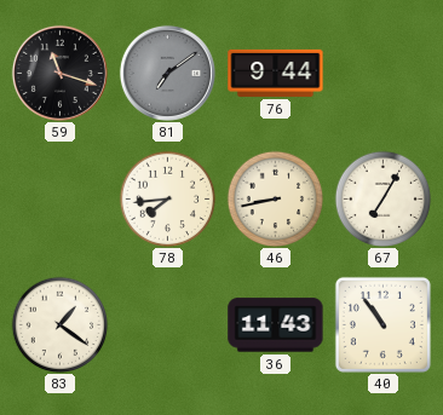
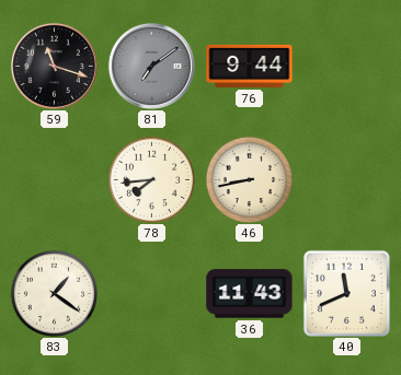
67: 7:05 -> none
40: 10:54 -> 11:41
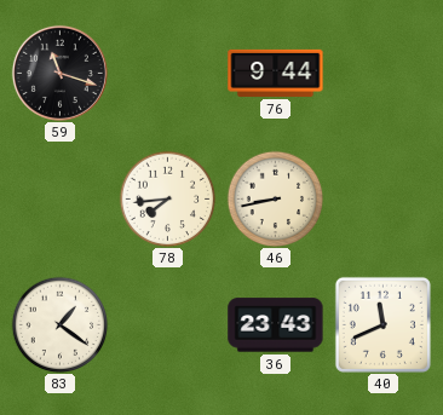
81: 7:09 -> none
36: 11:43 -> 23:43
